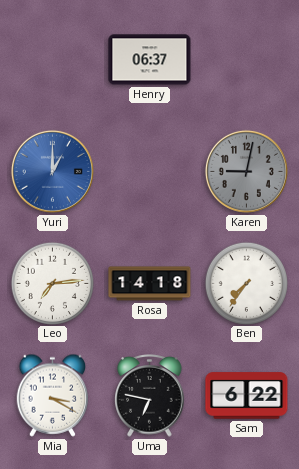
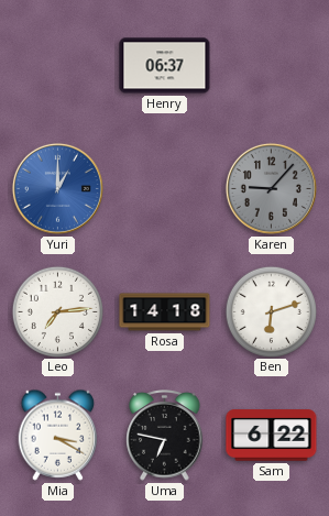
Karen: 9:02 -> 9:07
Ben: 7:36 -> 6:12
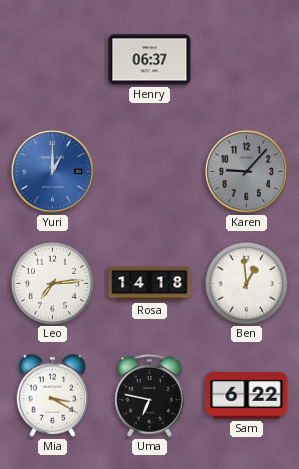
Ben: 6:12 -> 12:59
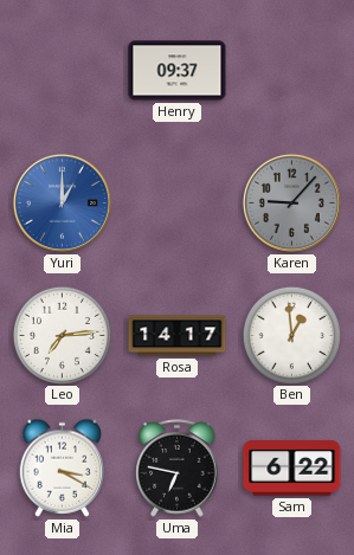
Henry: 06:37 -> 09:37
Rosa: 14:18 -> 14:17
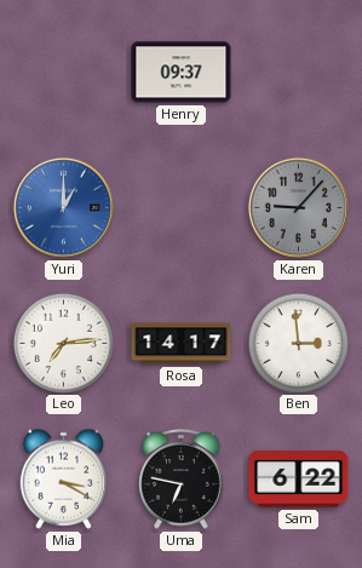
Ben: 12:59 -> 2:59
